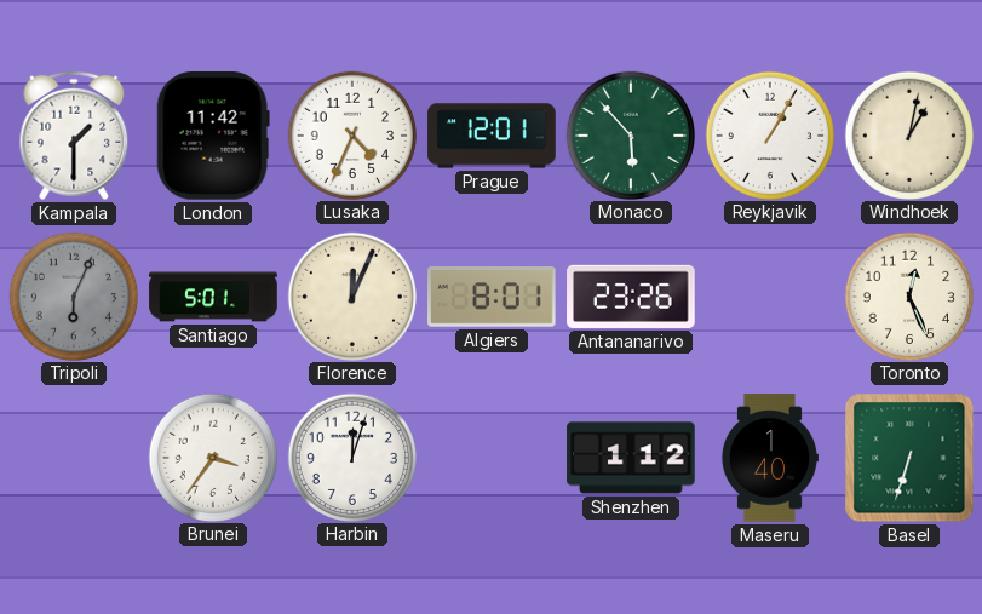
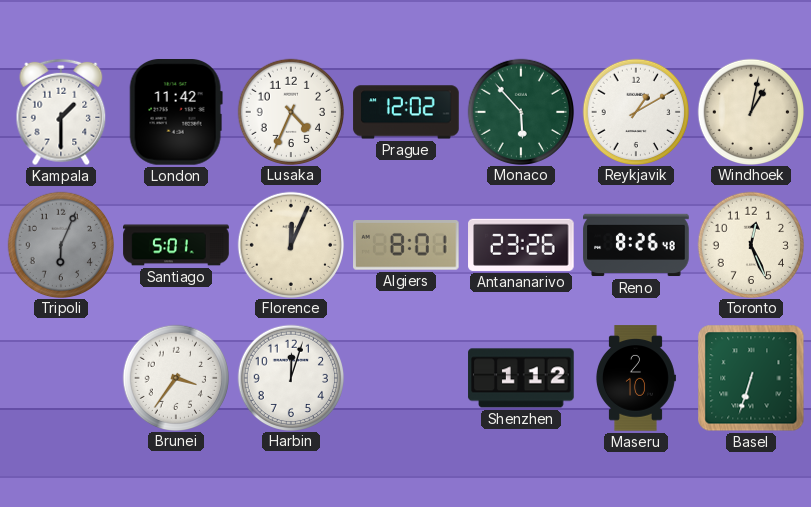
Prague: 12:01 -> 12:02
Reykjavik: 1:05 -> 1:10
Reno: none -> 8:26
Maseru: 1:40 -> 2:10
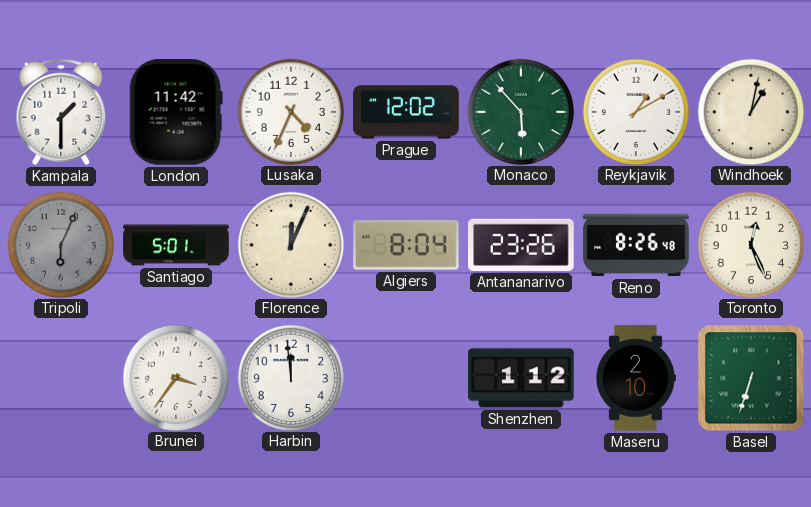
Algiers: 8:01 -> 8:04
Harbin: 12:03 -> 11:59
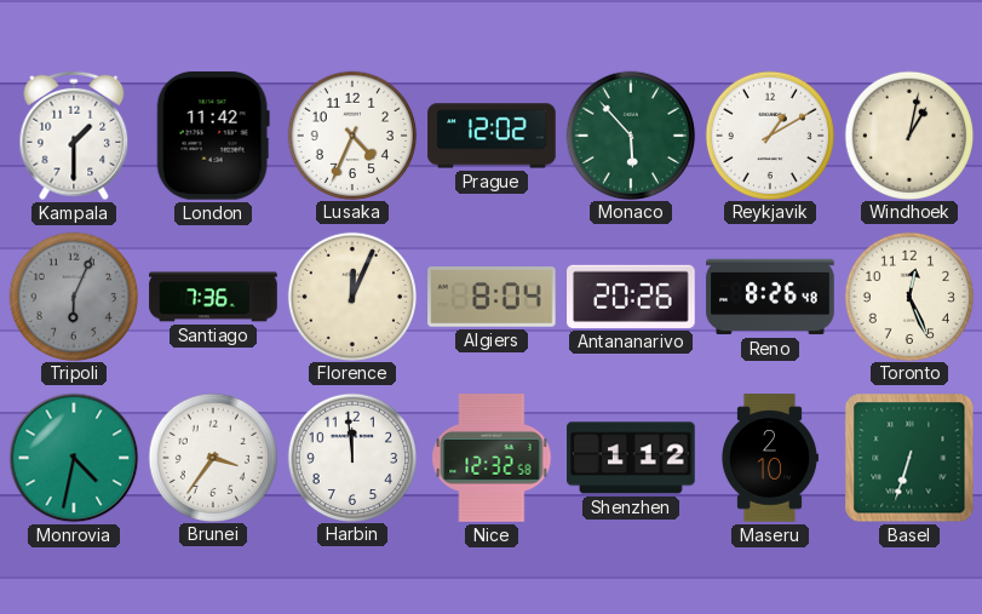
Santiago: 5:01 -> 7:36
Antananarivo: 23:26 -> 20:26
Monrovia: none -> 4:32
Nice: none -> 12:32
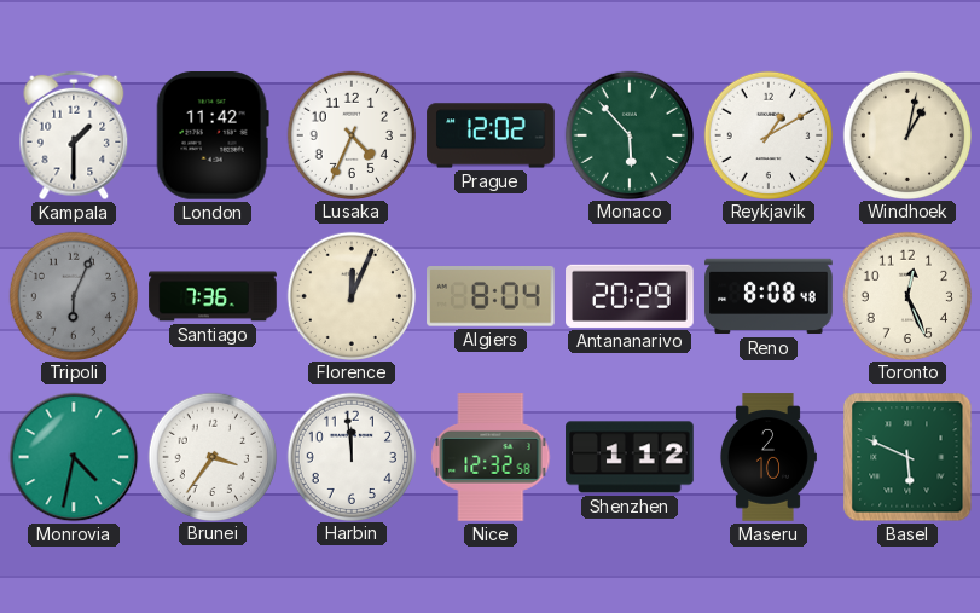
Antananarivo: 20:26 -> 20:29
Reno: 8:26 -> 8:08
Basel: 6:33 -> 5:49
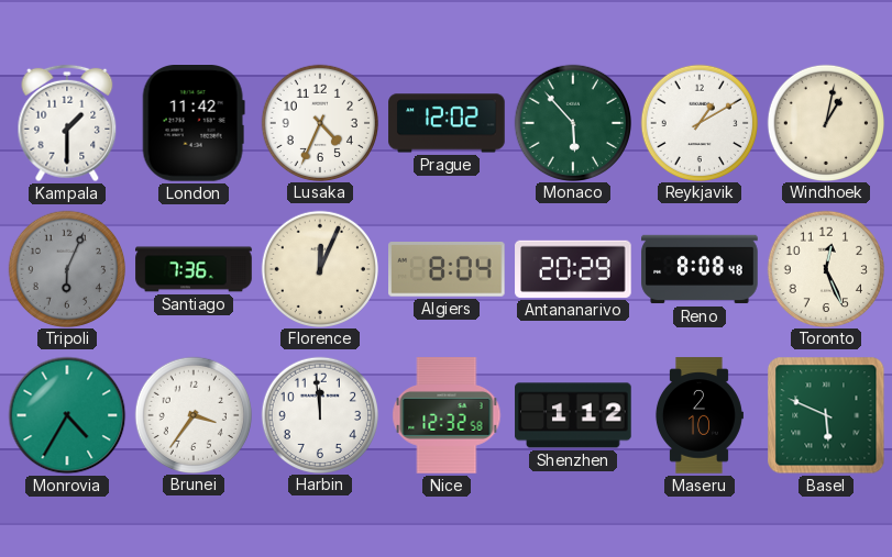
Monrovia: 4:32 -> 4:35
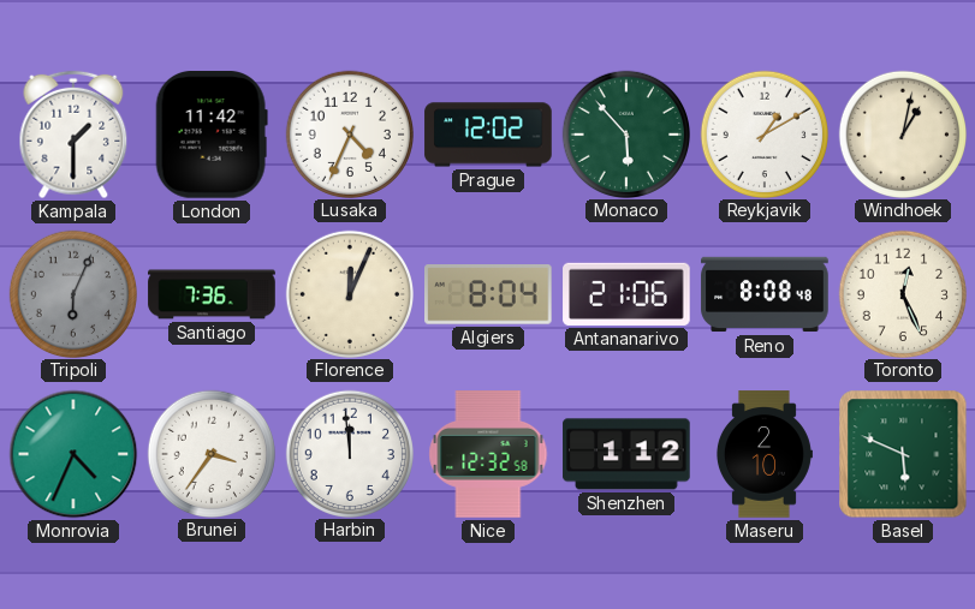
Antananarivo: 20:29 -> 21:06
Monrovia: 4:35 -> 4:34
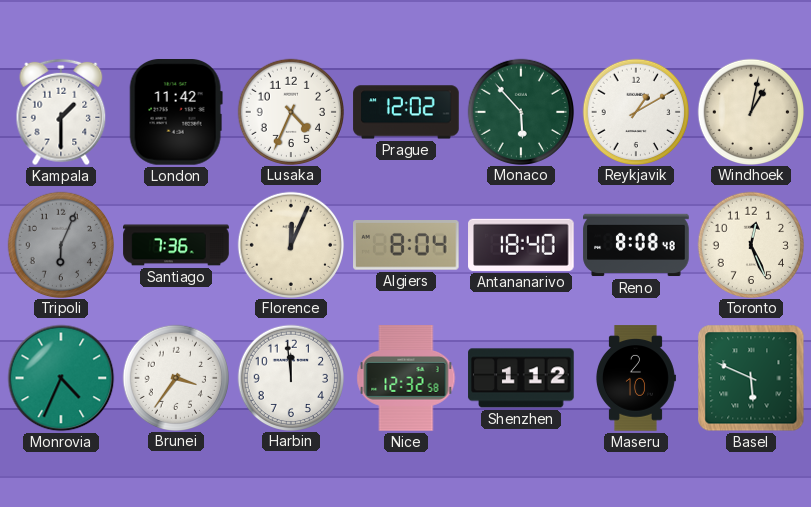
Antananarivo: 21:06 -> 18:40
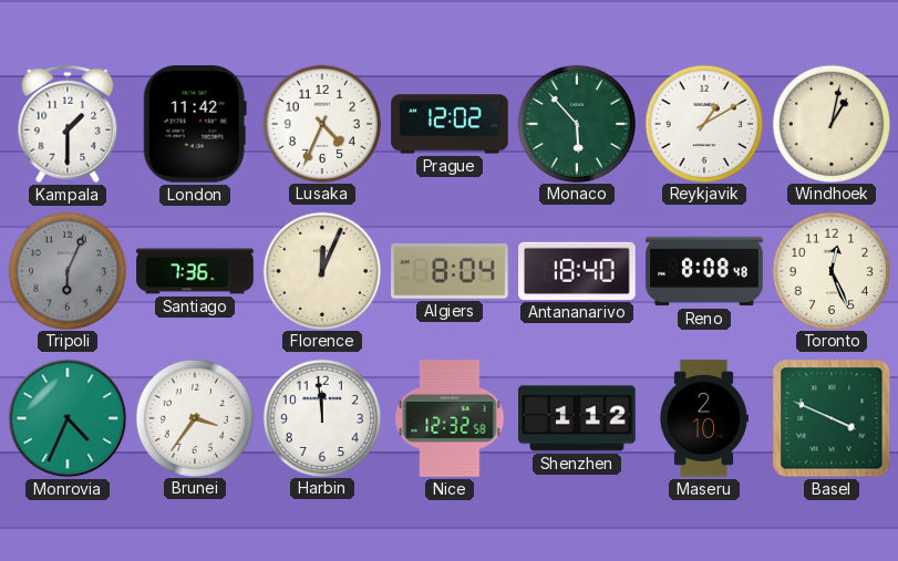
Basel: 5:49 -> 3:49
